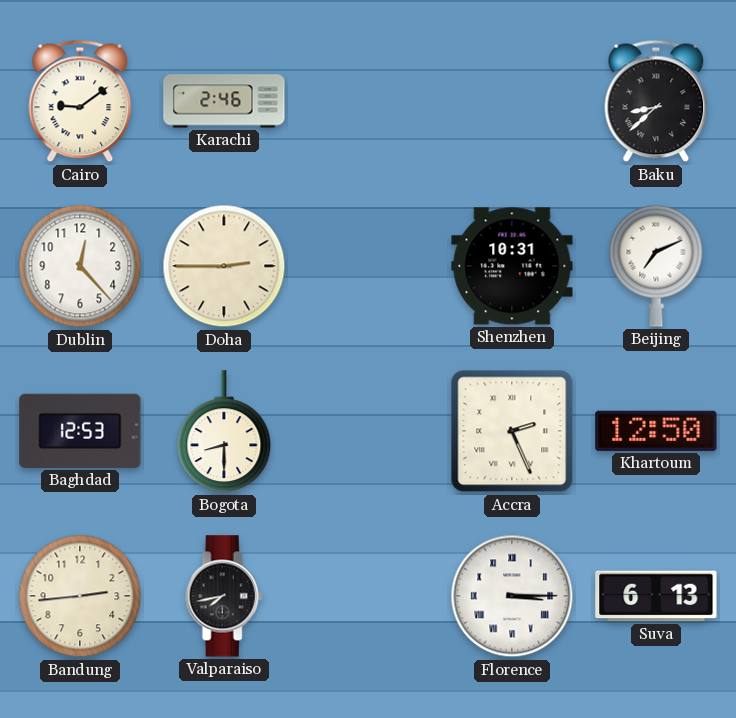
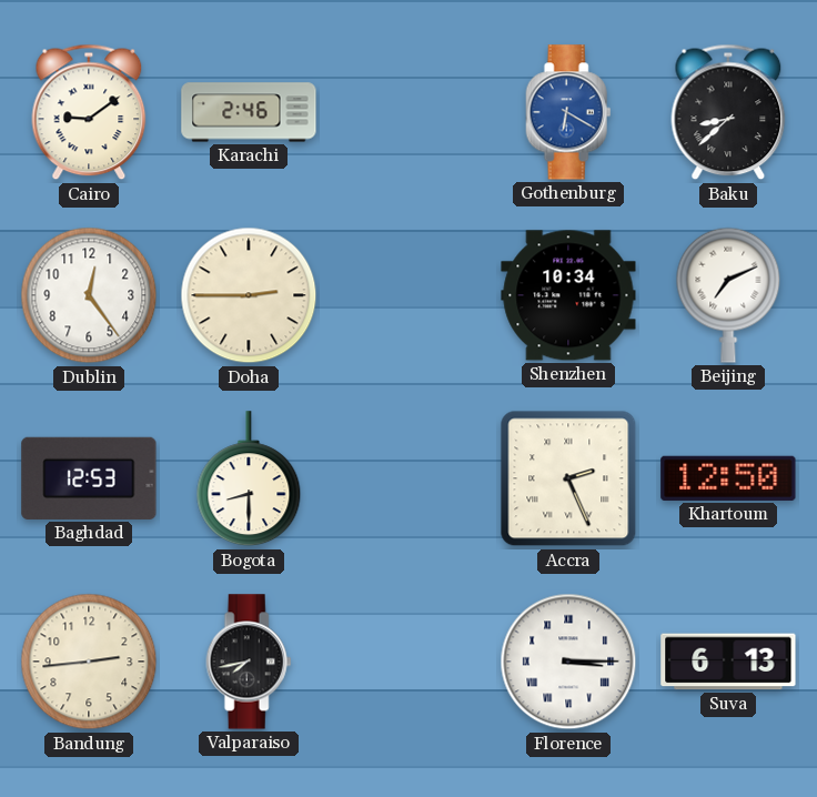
Gothenburg: none -> 6:20
Dublin: 12:23 -> 12:24
Shenzhen: 10:31 -> 10:34
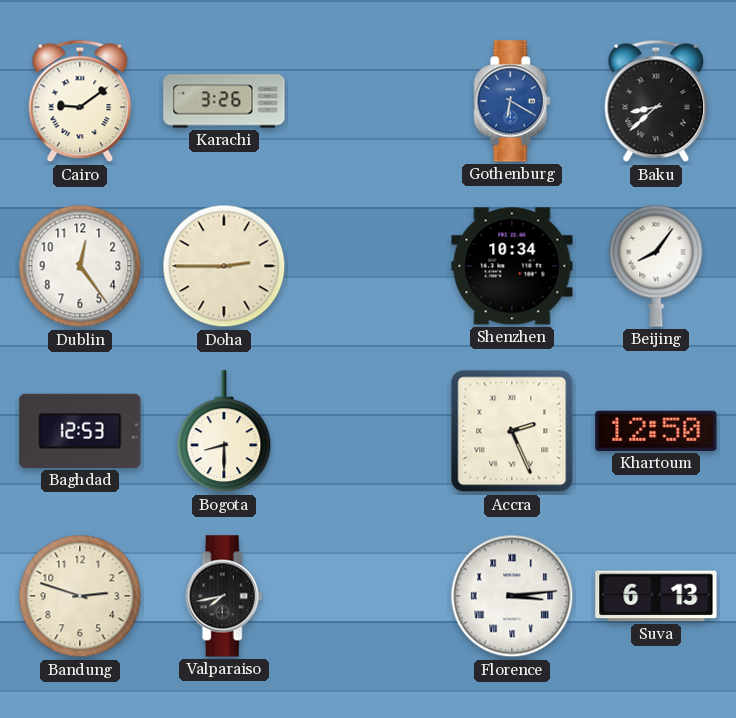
Karachi: 2:46 -> 3:26
Beijing: 7:11 -> 8:06
Bandung: 2:44 -> 2:48
Florence: 3:15 -> 3:14
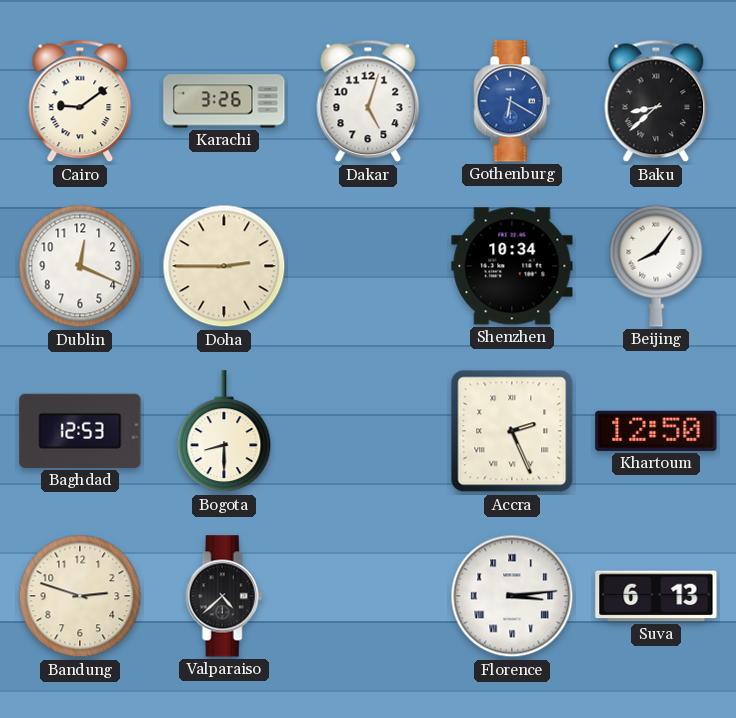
Dakar: none -> 5:03
Dublin: 12:24 -> 12:19
Valparaiso: 7:43 -> 4:38
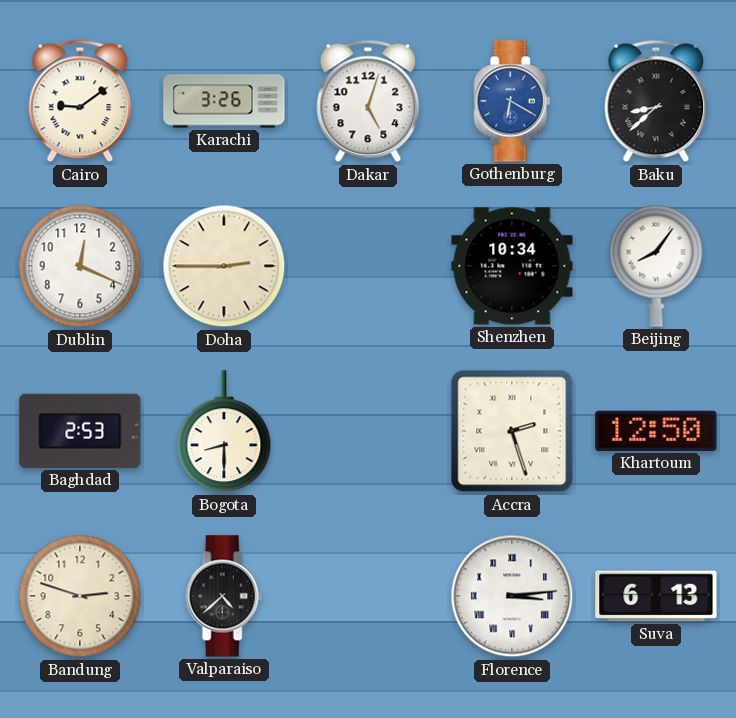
Baghdad: 12:53 -> 2:53
Accra: 2:26 -> 2:27
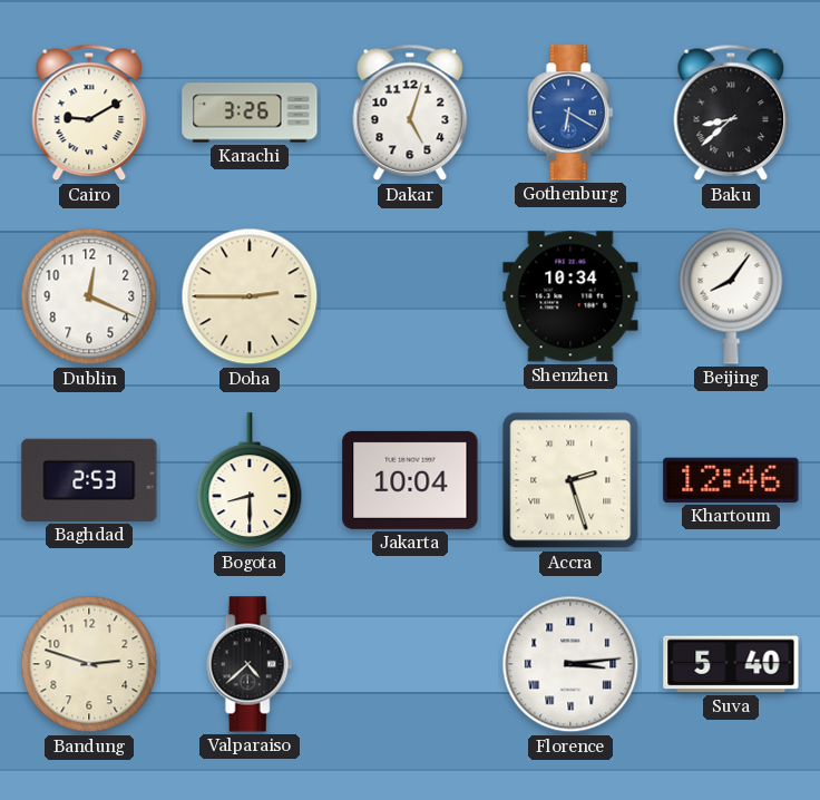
Cairo: 9:09 -> 9:10
Jakarta: none -> 10:04
Khartoum: 12:50 -> 12:46
Suva: 6:13 -> 5:40
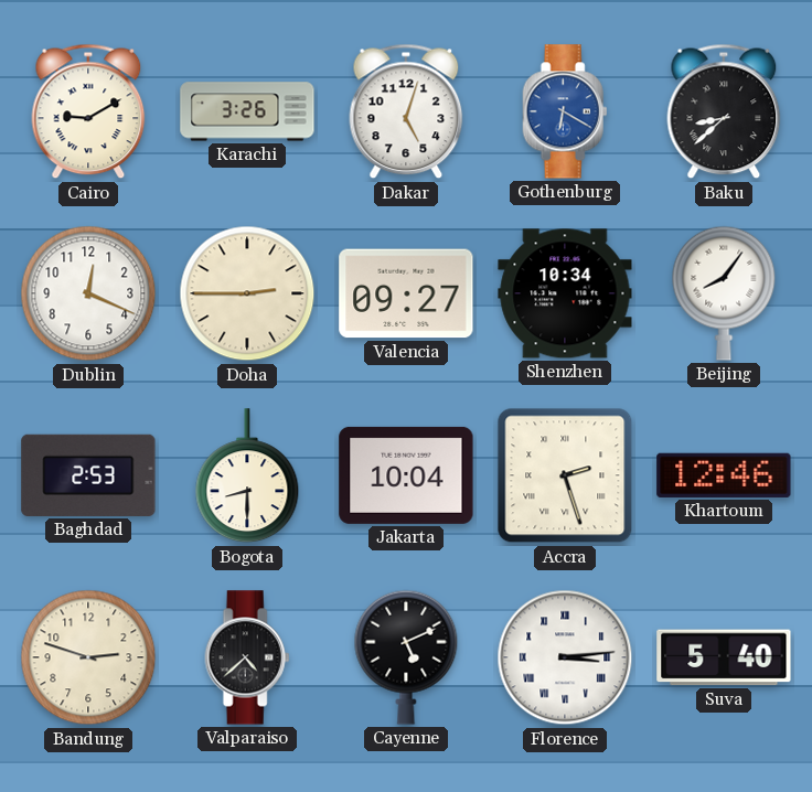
Valencia: none -> 09:27
Cayenne: none -> 5:11
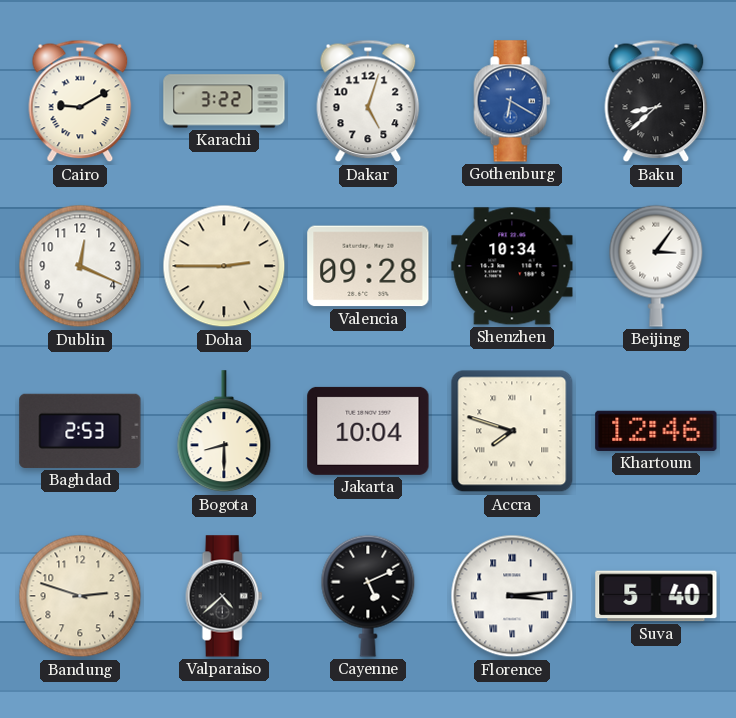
Karachi: 3:26 -> 3:22
Valencia: 09:27 -> 09:28
Beijing: 8:06 -> 3:06
Accra: 2:27 -> 7:48
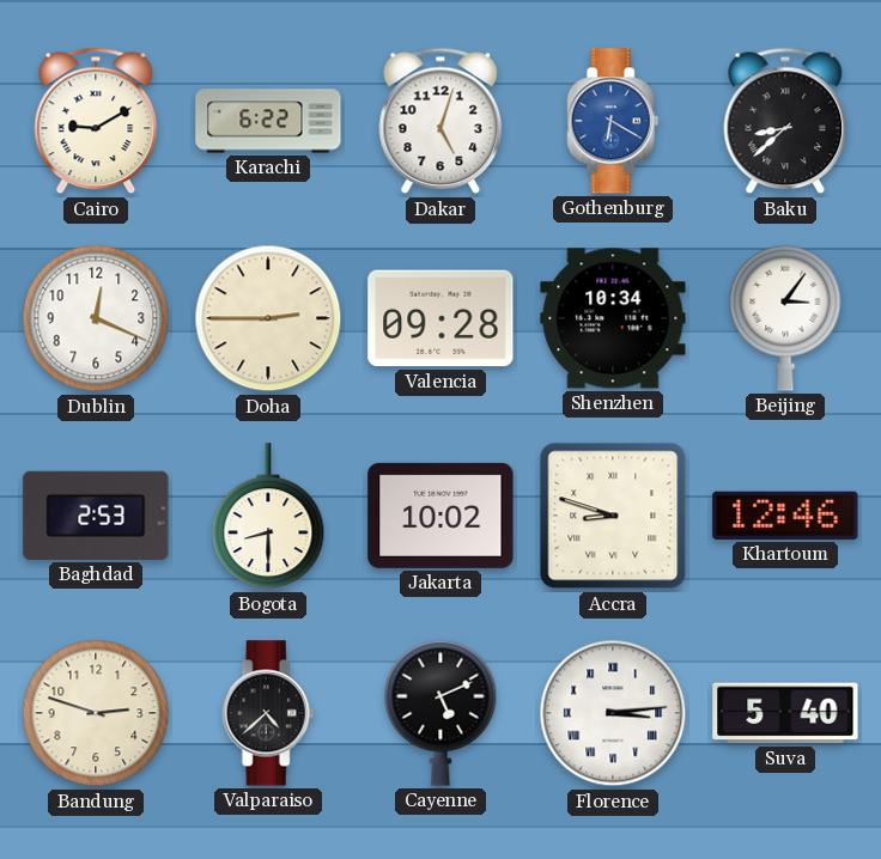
Karachi: 3:22 -> 6:22
Jakarta: 10:04 -> 10:02
Accra: 7:48 -> 8:48
